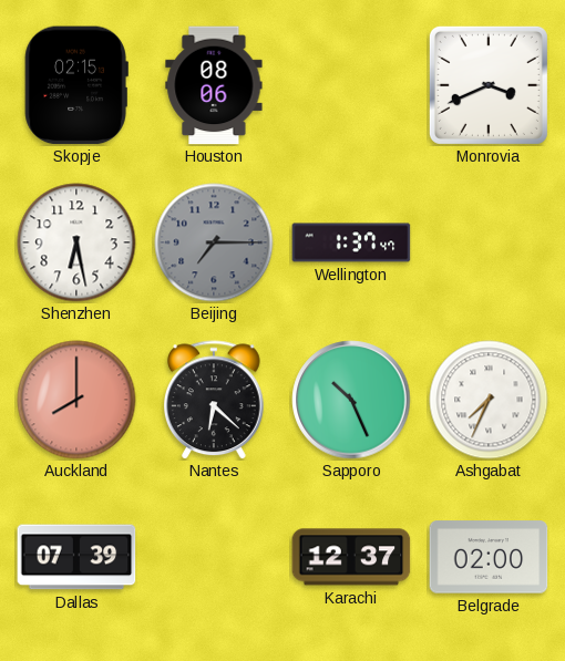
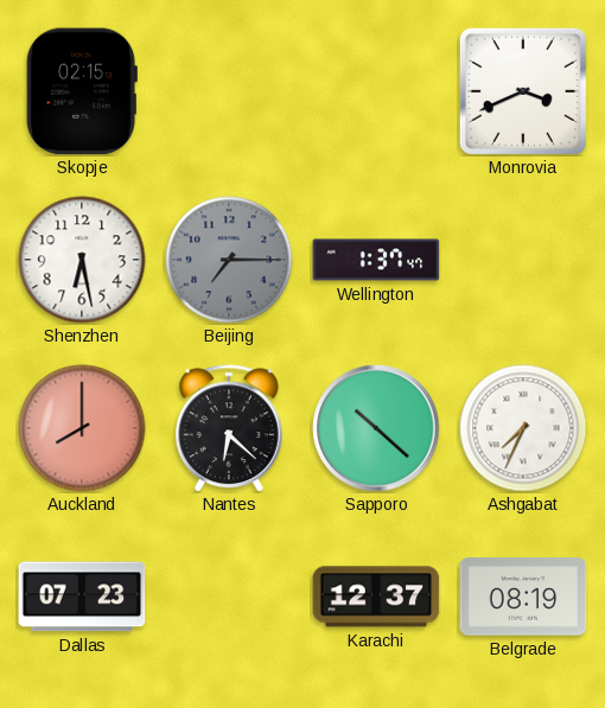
Houston: 08:06 -> none
Sapporo: 10:26 -> 10:22
Dallas: 07:39 -> 07:23
Belgrade: 02:00 -> 08:19
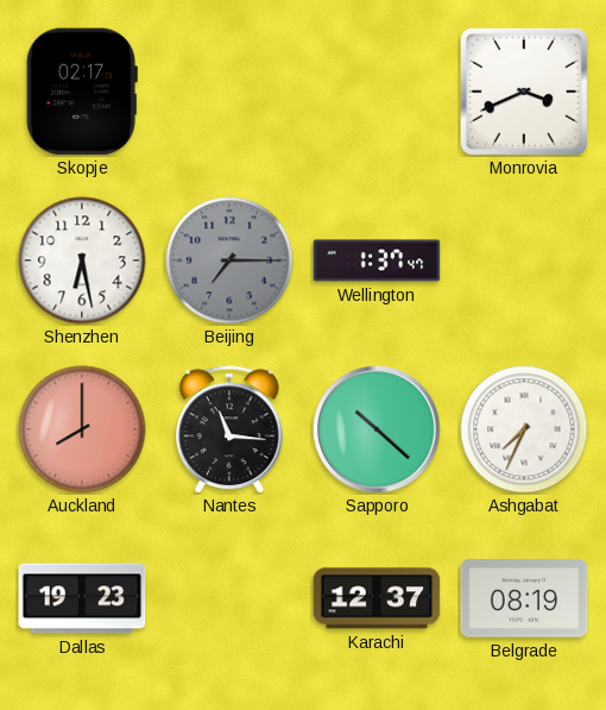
Skopje: 02:15 -> 02:17
Nantes: 6:22 -> 11:16
Dallas: 07:23 -> 19:23
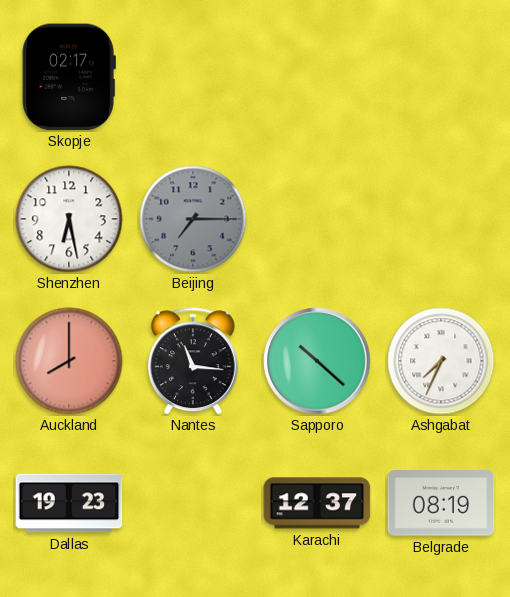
Monrovia: 3:41 -> none
Wellington: 1:37 -> none
